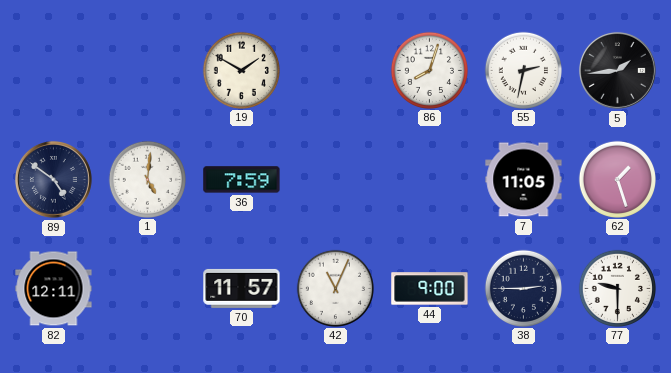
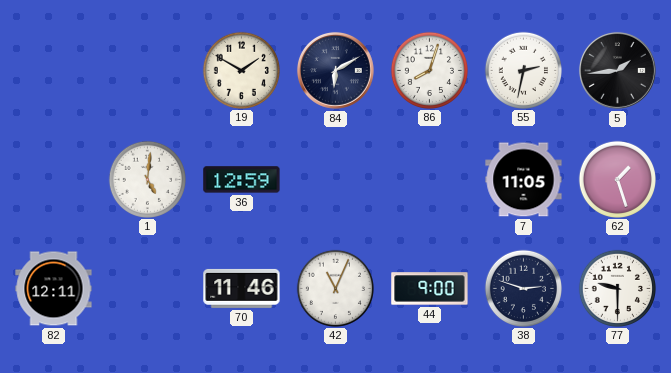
84: none -> 6:10
89: 4:51 -> none
36: 7:59 -> 12:59
70: 11:57 -> 11:46
38: 2:45 -> 2:48
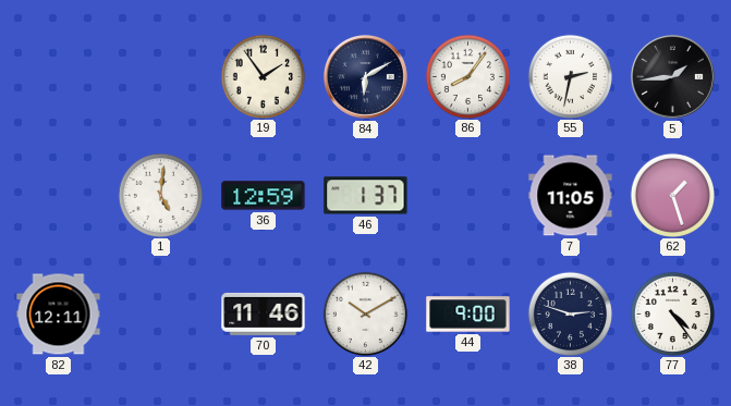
19: 1:50 -> 1:54
86: 8:03 -> 8:06
46: none -> 1:37
42: 11:04 -> 10:10
77: 9:30 -> 4:24
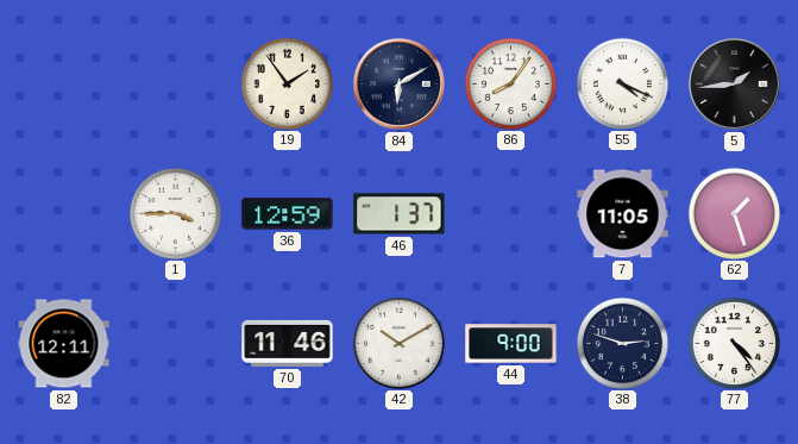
55: 2:32 -> 4:19
1: 5:01 -> 3:45
